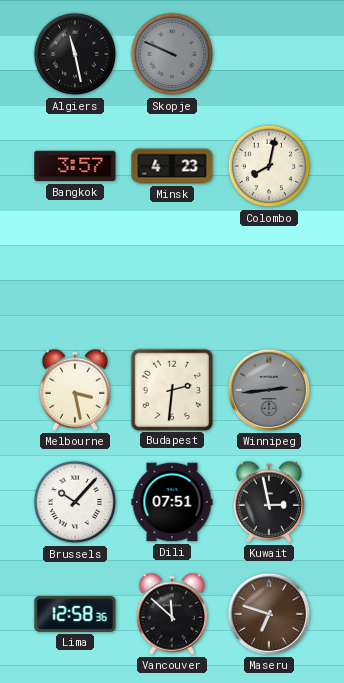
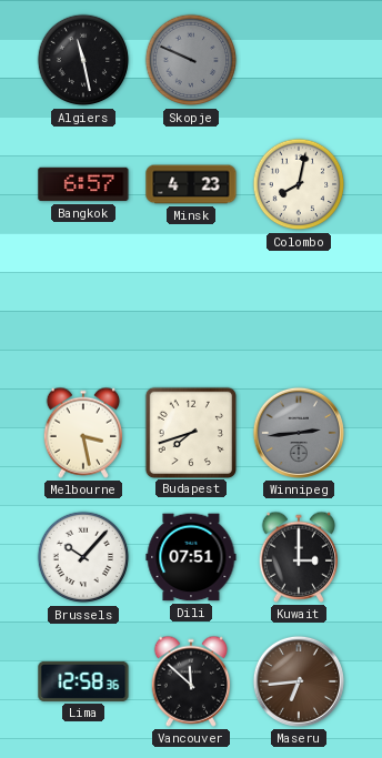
Bangkok: 3:57 -> 6:57
Budapest: 2:31 -> 7:42
Kuwait: 2:58 -> 3:00
Maseru: 6:48 -> 6:44
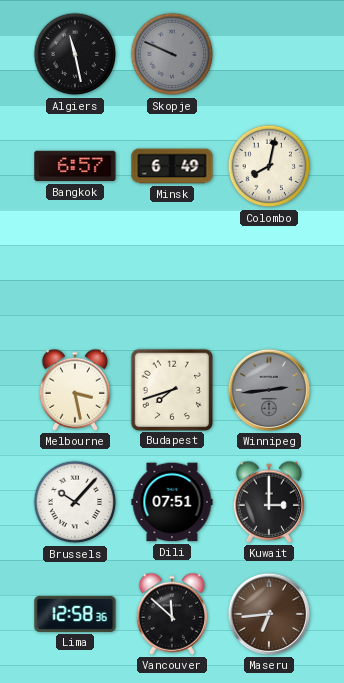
Minsk: 4:23 -> 6:49
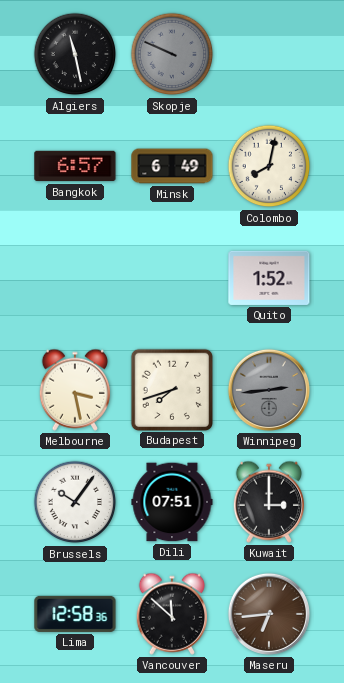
Quito: none -> 1:52
Brussels: 10:07 -> 10:06
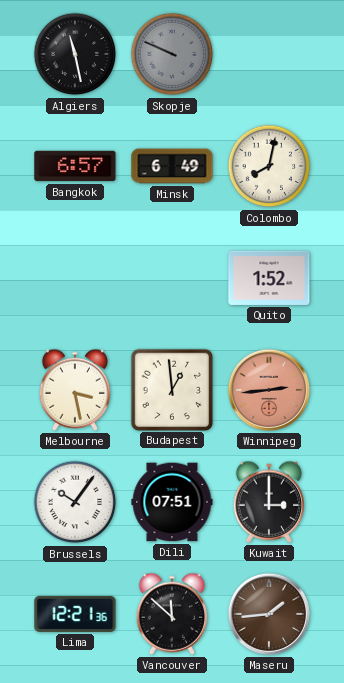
Budapest: 7:42 -> 12:59
Winnipeg dial: grey -> salmon
Lima: 12:58 -> 12:21
Maseru: 6:44 -> 1:44
